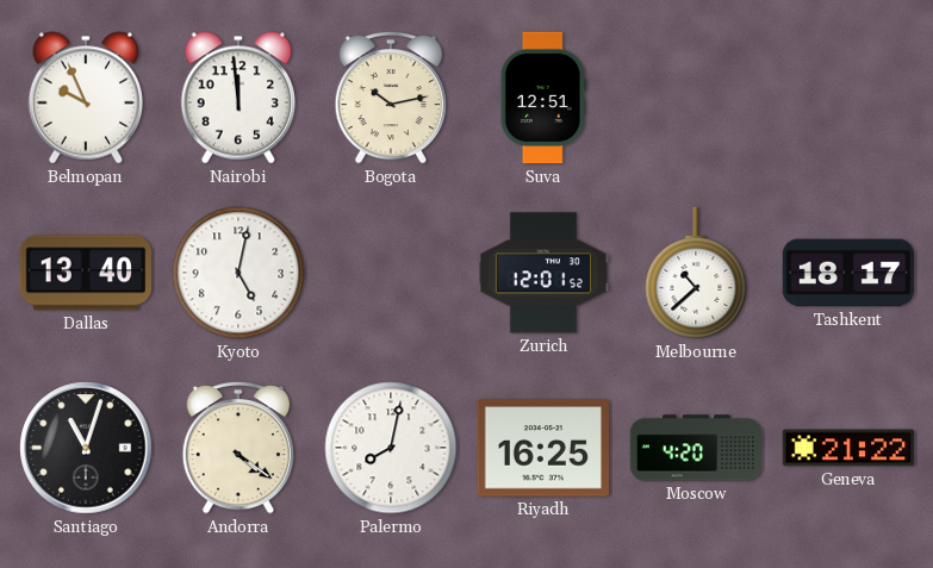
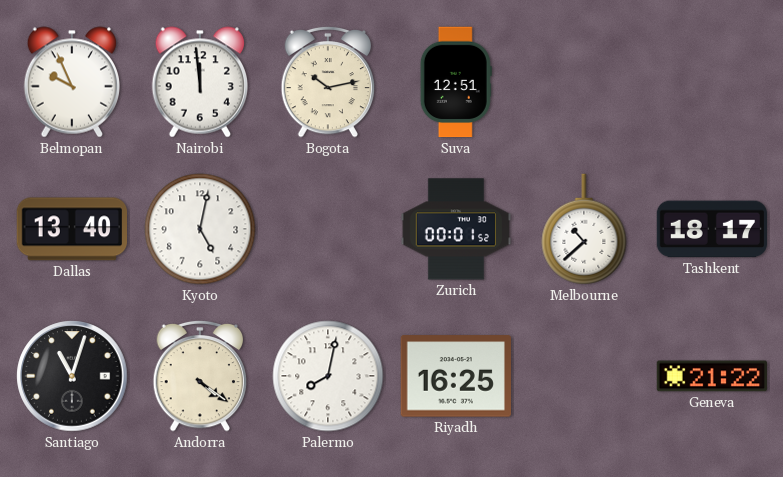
Zurich: 12:01 -> 00:01
Moscow: 4:20 -> none
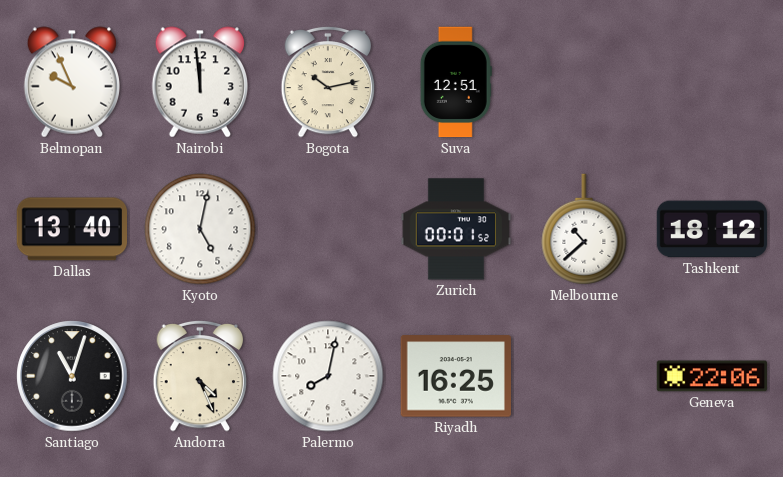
Tashkent: 18:17 -> 18:12
Andorra: 4:21 -> 4:26
Geneva: 21:22 -> 22:06
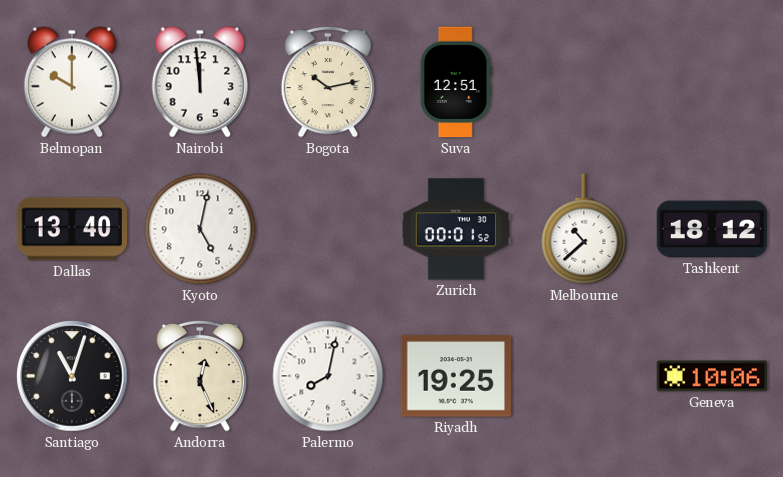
Belmopan: 9:56 -> 10:00
Andorra: 4:26 -> 12:26
Riyadh: 16:25 -> 19:25
Geneva: 22:06 -> 10:06
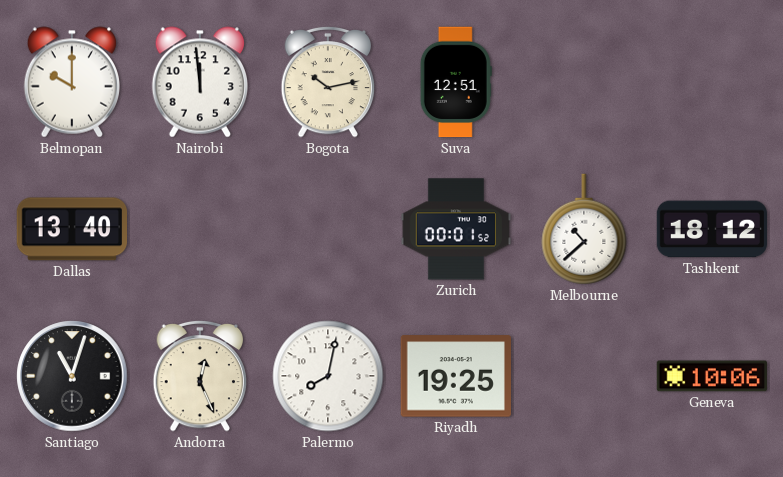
Kyoto: 5:02 -> none
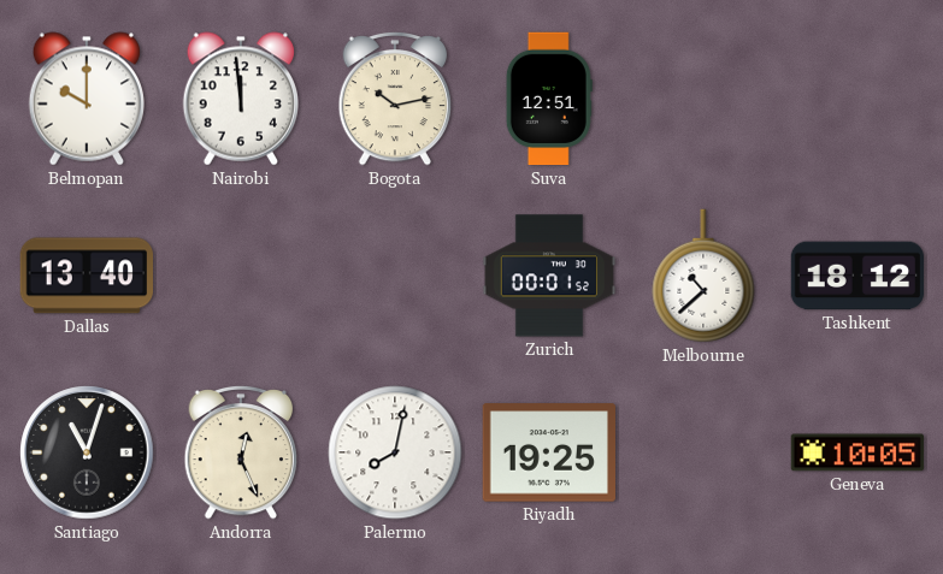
Geneva: 10:06 -> 10:05
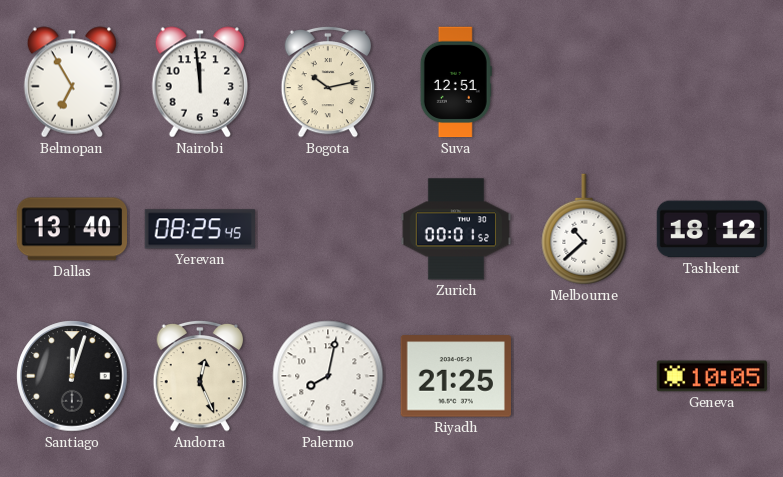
Belmopan: 10:00 -> 6:55
Yerevan: none -> 08:25
Santiago: 11:03 -> 12:03
Riyadh: 19:25 -> 21:25
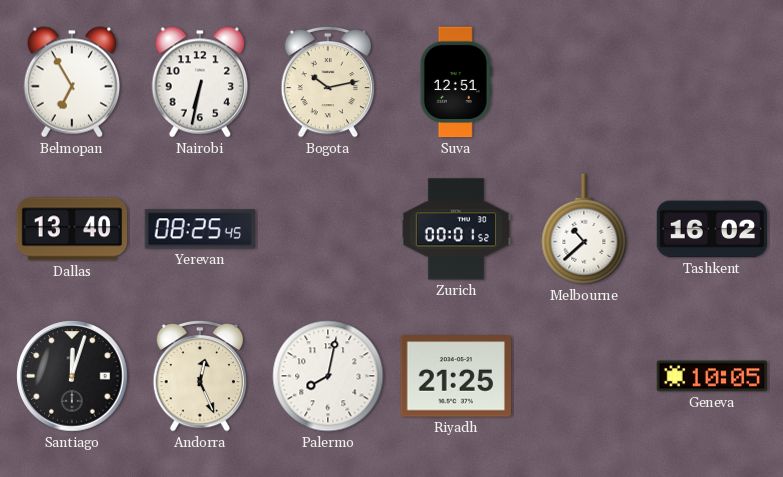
Nairobi: 11:59 -> 6:32
Tashkent: 18:12 -> 16:02
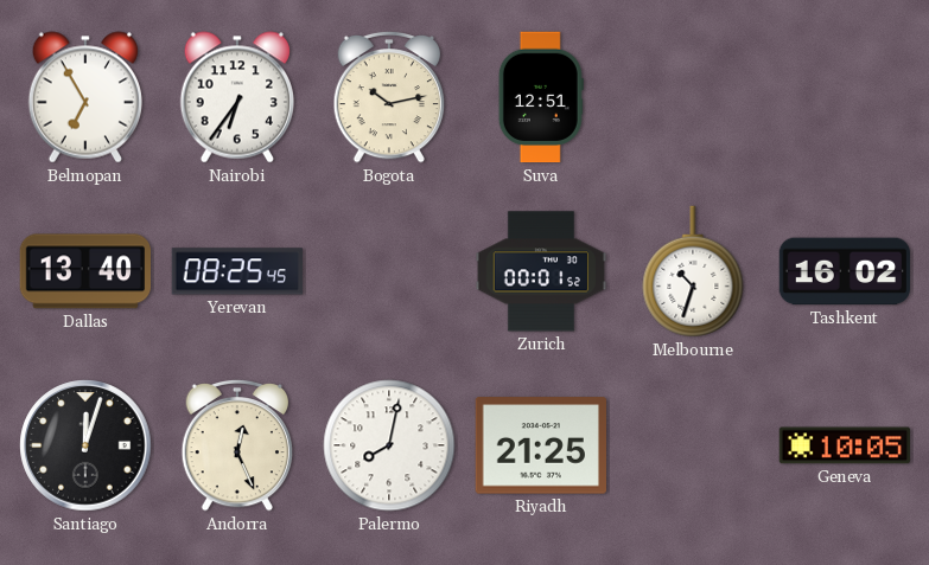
Nairobi: 6:32 -> 6:36
Melbourne: 10:38 -> 10:33
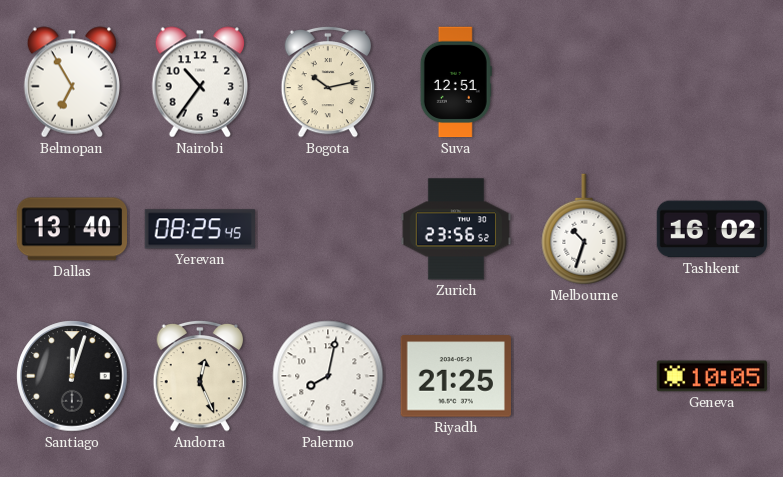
Nairobi: 6:36 -> 10:36
Zurich: 00:01 -> 23:56
